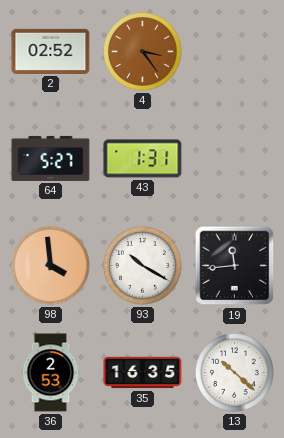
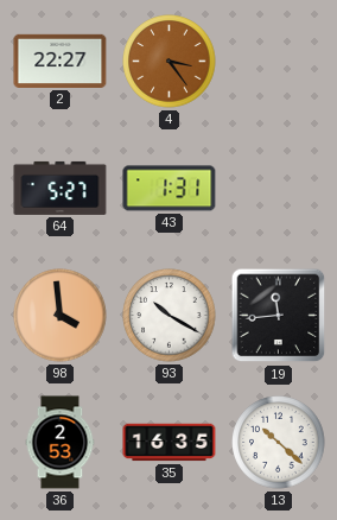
2: 02:52 -> 22:27
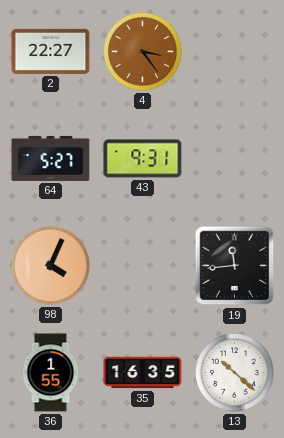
43: 1:31 -> 9:31
98: 3:59 -> 4:04
93: 10:20 -> none
36: 2:53 -> 1:55
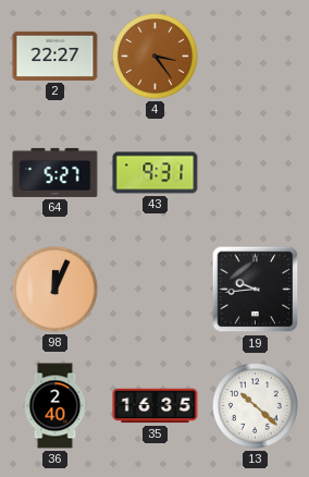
98: 4:04 -> 12:04
19: 11:44 -> 9:44
36: 1:55 -> 2:40
